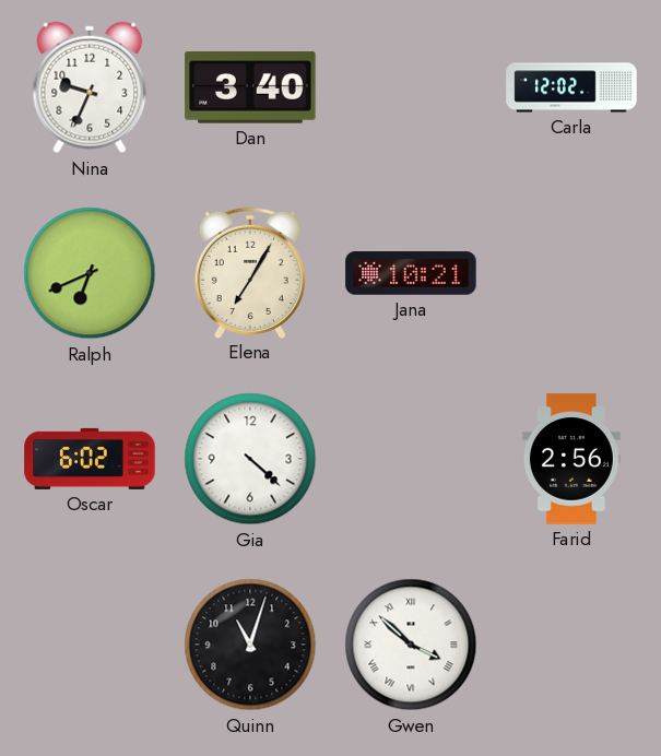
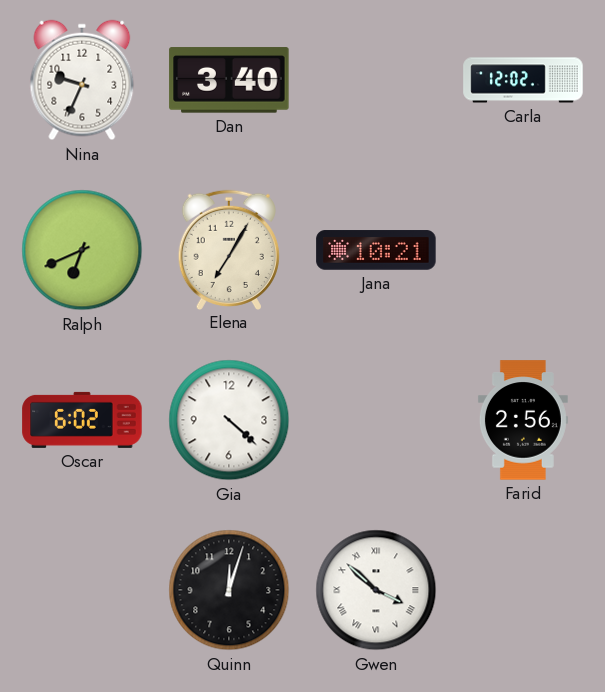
Quinn: 11:03 -> 12:03
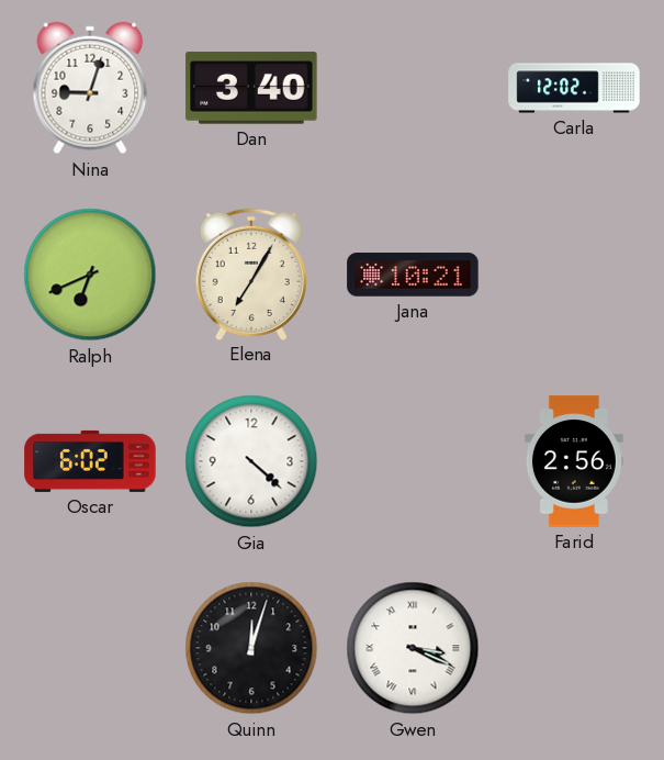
Nina: 9:34 -> 9:03
Gwen: 3:52 -> 3:19
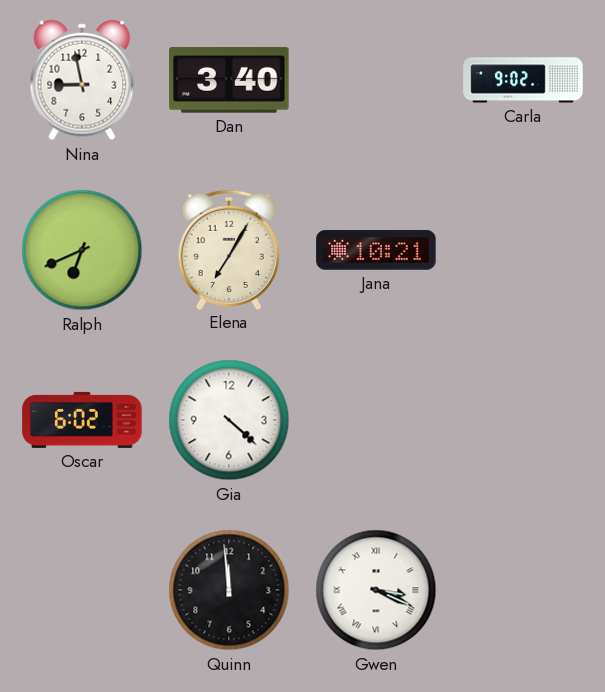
Nina: 9:03 -> 8:58
Carla: 12:02 -> 9:02
Farid: 2:56 -> none
Quinn: 12:03 -> 11:59
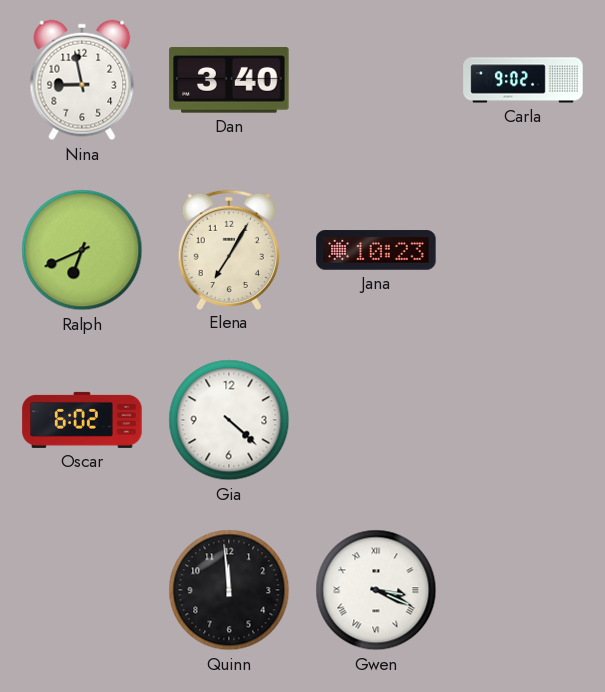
Jana: 10:21 -> 10:23
